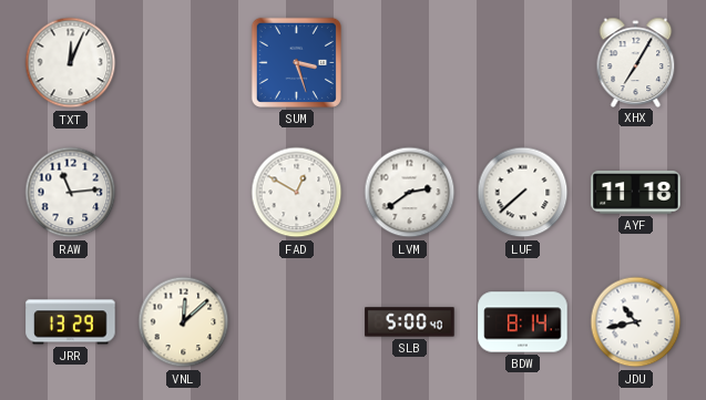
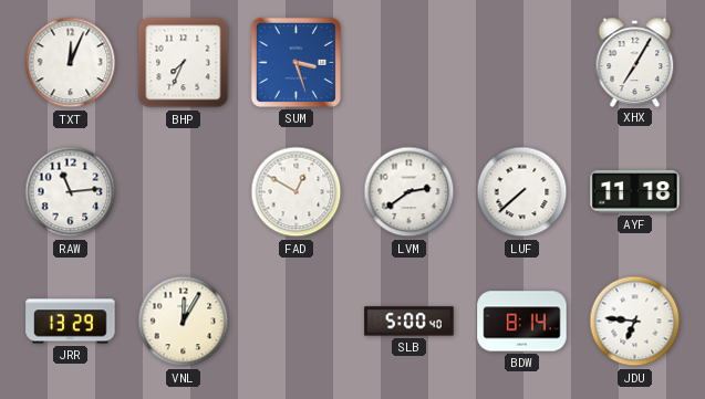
BHP: none -> 7:34
VNL: 12:08 -> 12:05
JDU: 10:43 -> 6:46
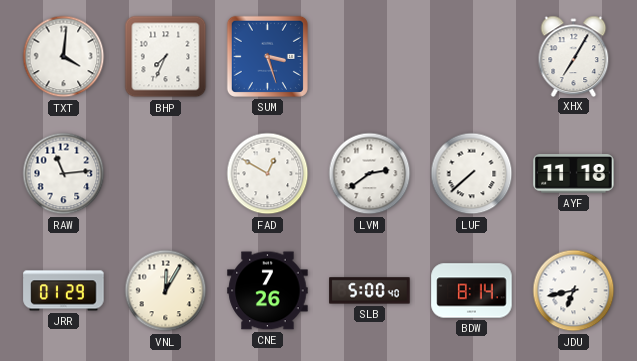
TXT: 12:04 -> 4:01
JRR: 13:29 -> 01:29
CNE: none -> 7:26
JDU: 6:46 -> 6:43
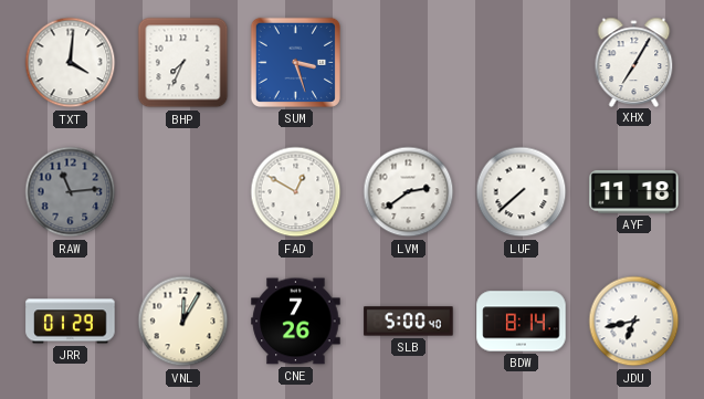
RAW dial: white -> grey
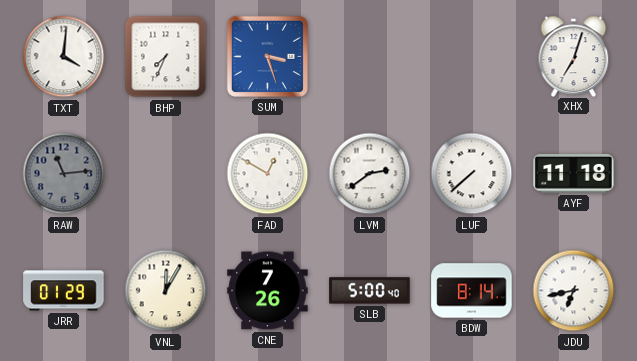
XHX: 7:05 -> 7:03
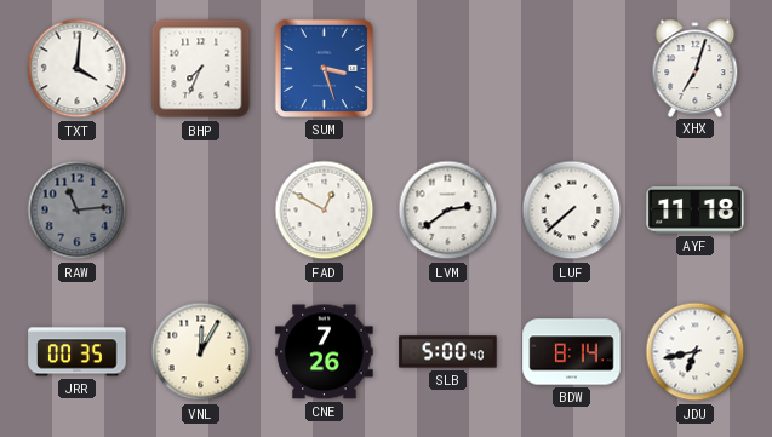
JRR: 01:29 -> 00:35
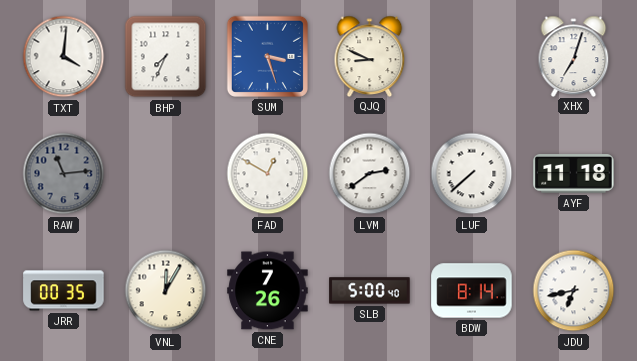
QJQ: none -> 8:49
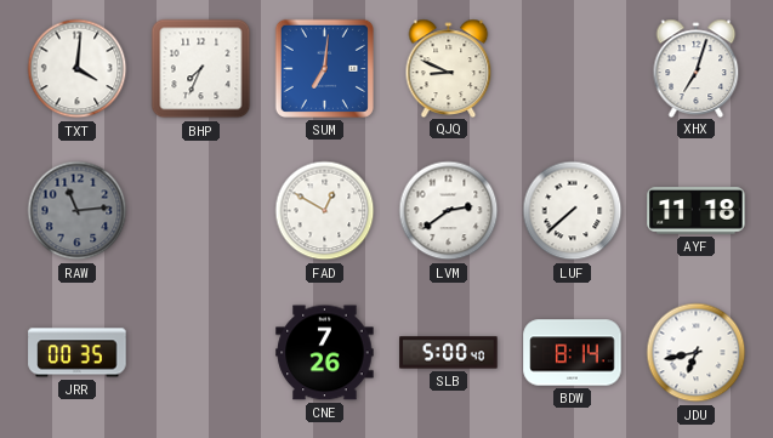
SUM: 3:27 -> 7:01
VNL: 12:05 -> none
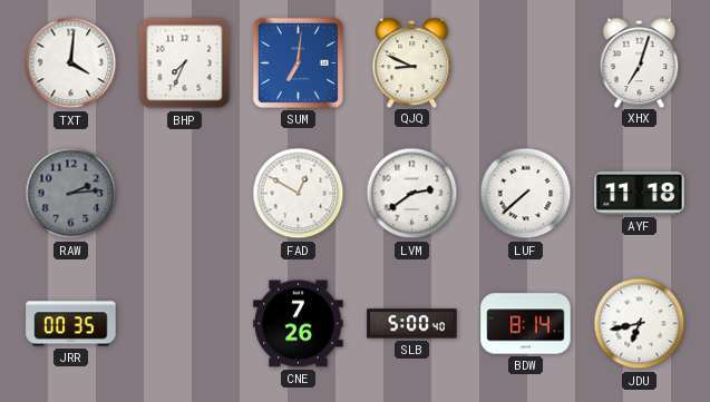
RAW: 11:14 -> 2:14
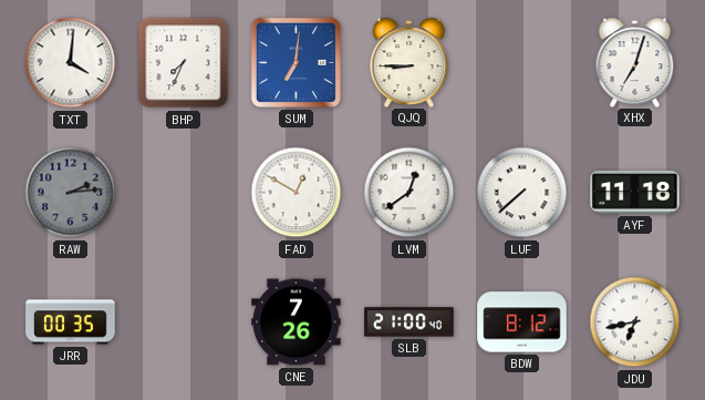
QJQ: 8:49 -> 8:45
LVM: 2:39 -> 12:39
SLB: 5:00 -> 21:00
BDW: 8:14 -> 8:12
